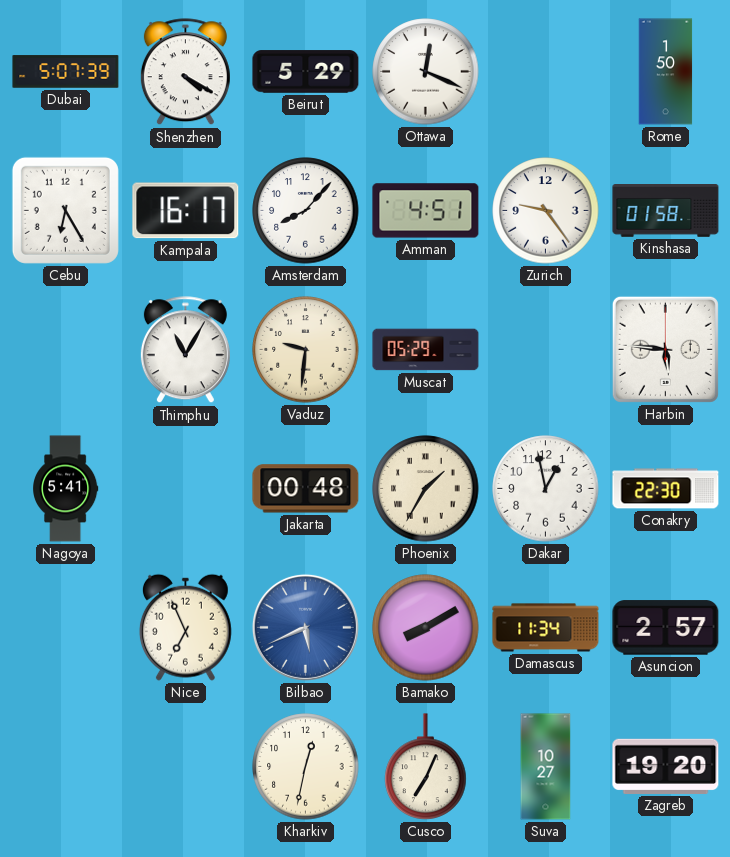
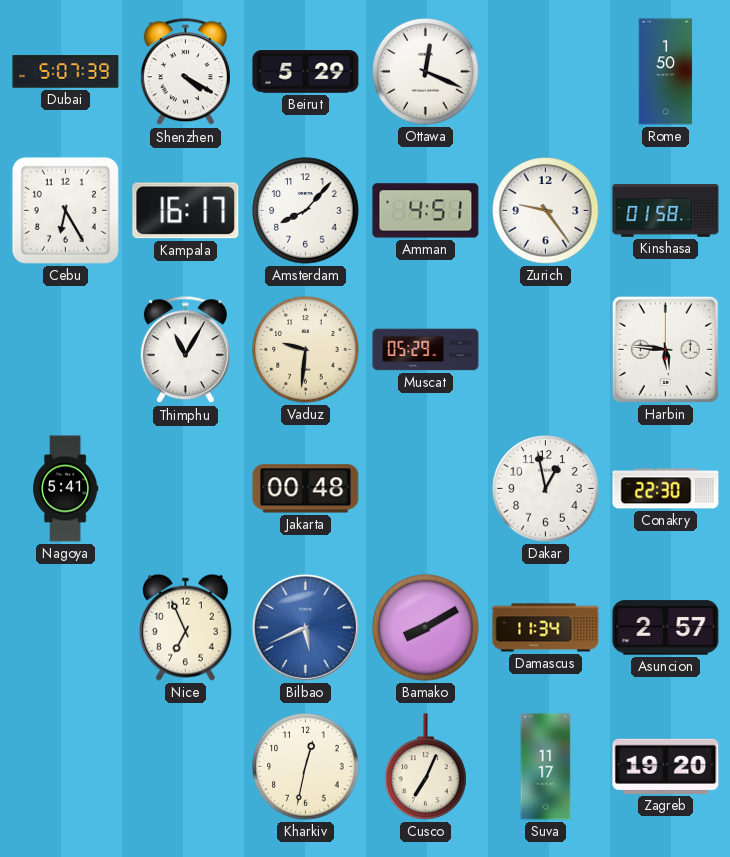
Phoenix: 1:35 -> none
Suva: 10:27 -> 11:17
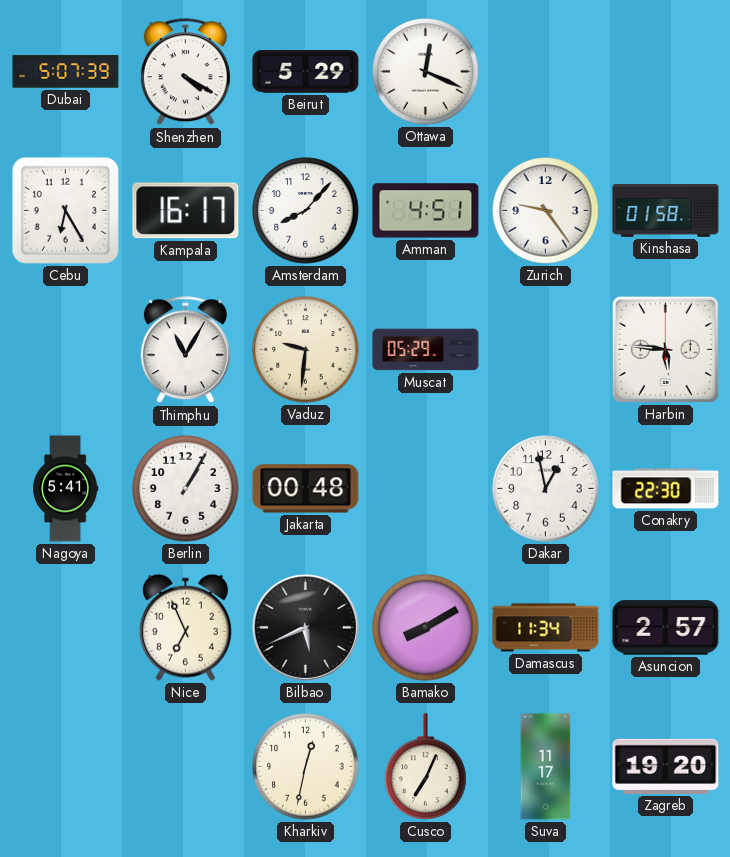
Rome: 1:50 -> none
Berlin: none -> 1:05
Bilbao dial: blue -> black
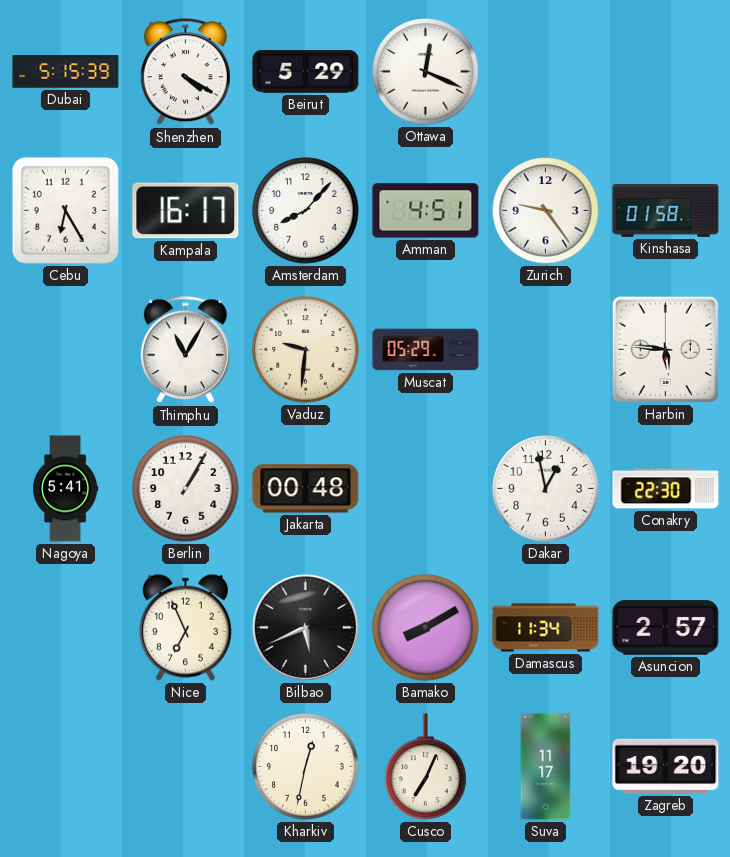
Dubai: 5:07 -> 5:15
